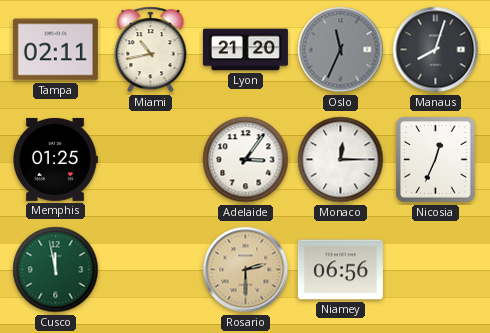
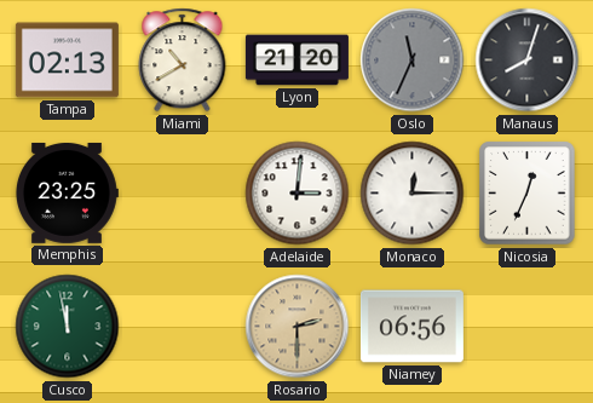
Tampa: 02:11 -> 02:13
Miami: 10:43 -> 10:40
Memphis: 01:25 -> 23:25
Adelaide: 3:06 -> 3:01
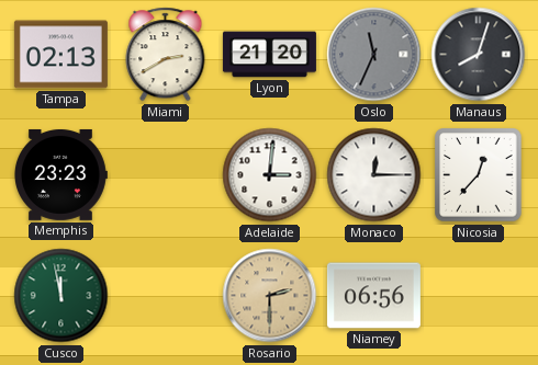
Miami: 10:40 -> 2:40
Memphis: 23:25 -> 23:23
Nicosia: 12:34 -> 12:37
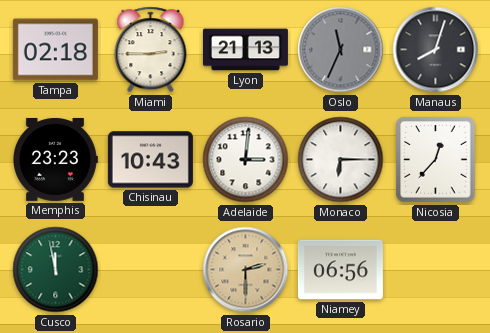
Tampa: 02:13 -> 02:18
Miami: 2:40 -> 2:45
Lyon: 21:20 -> 21:13
Chisinau: none -> 10:43
Monaco: 12:15 -> 6:15
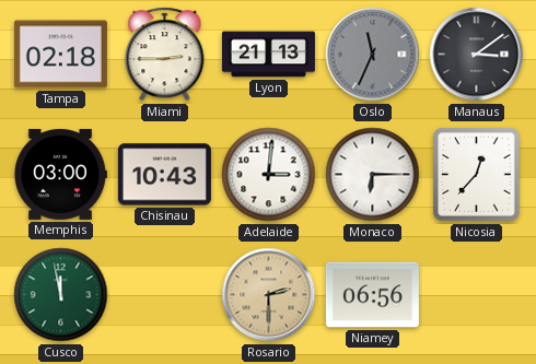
Manaus: 8:03 -> 3:09
Memphis: 23:23 -> 03:00
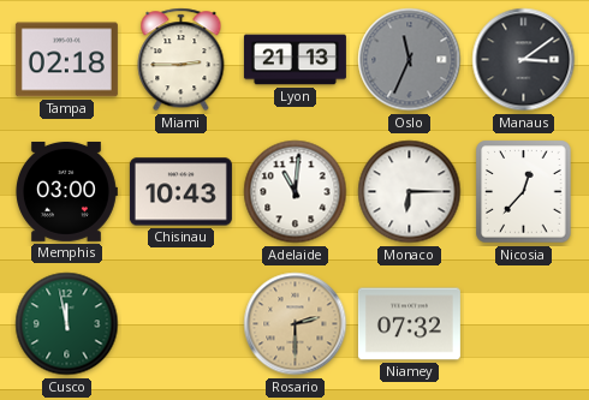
Adelaide: 3:01 -> 11:01
Niamey: 06:56 -> 07:32
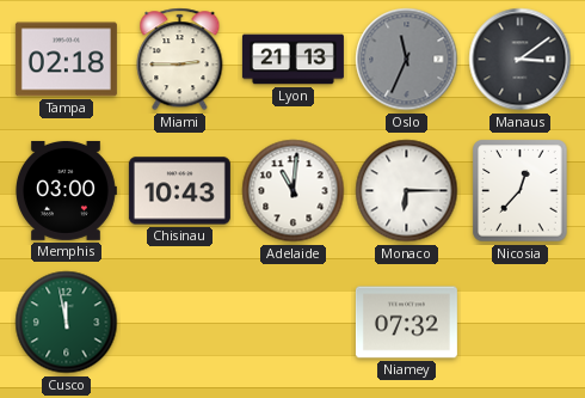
Rosario: 2:30 -> none
